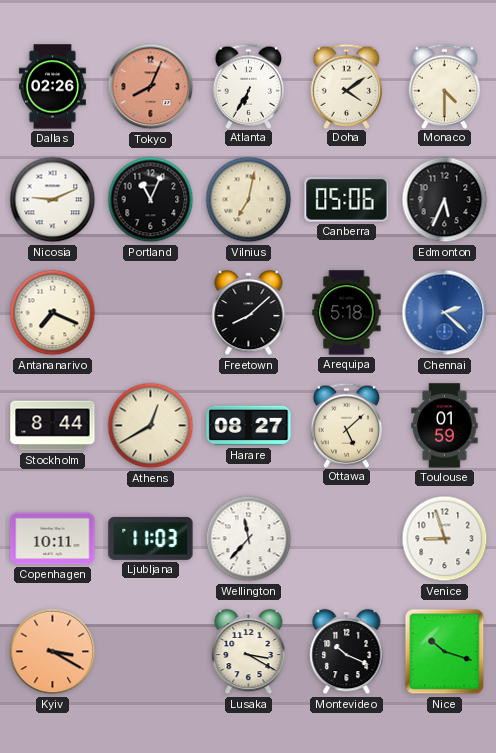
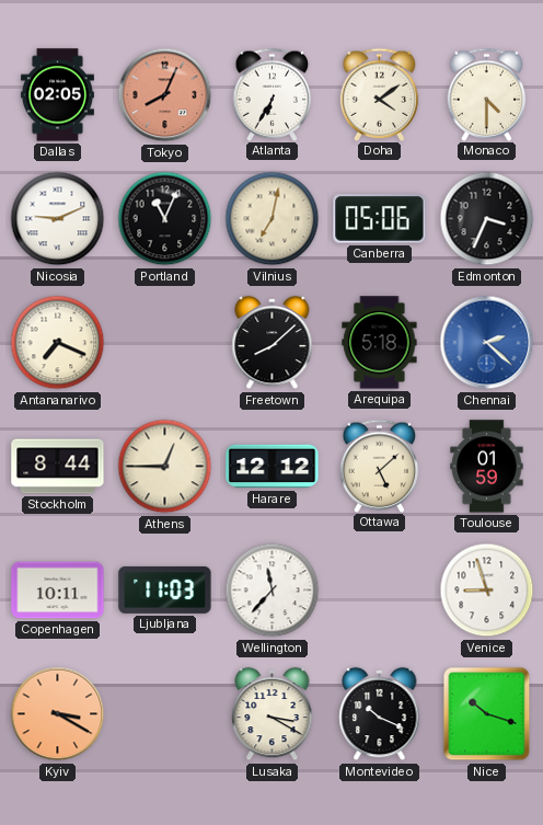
Dallas: 02:26 -> 02:05
Edmonton: 5:34 -> 3:34
Athens: 12:40 -> 12:45
Harare: 08:27 -> 12:12
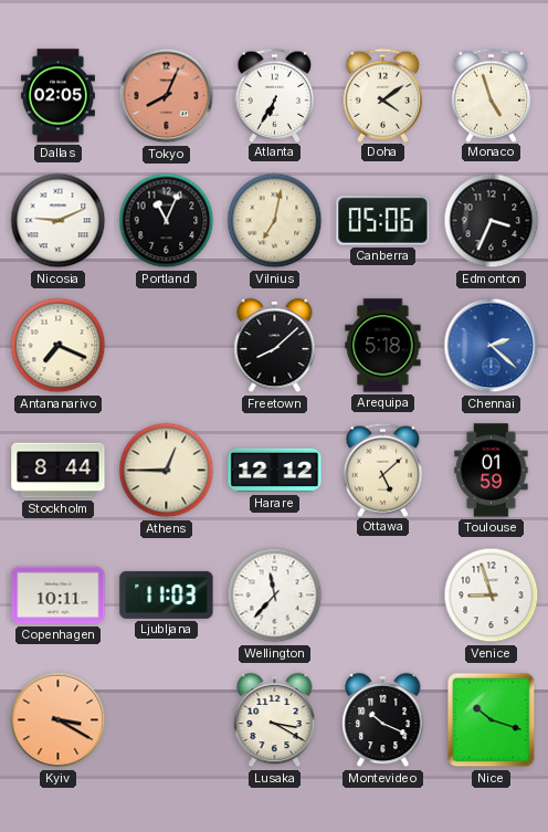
Monaco: 4:30 -> 4:57
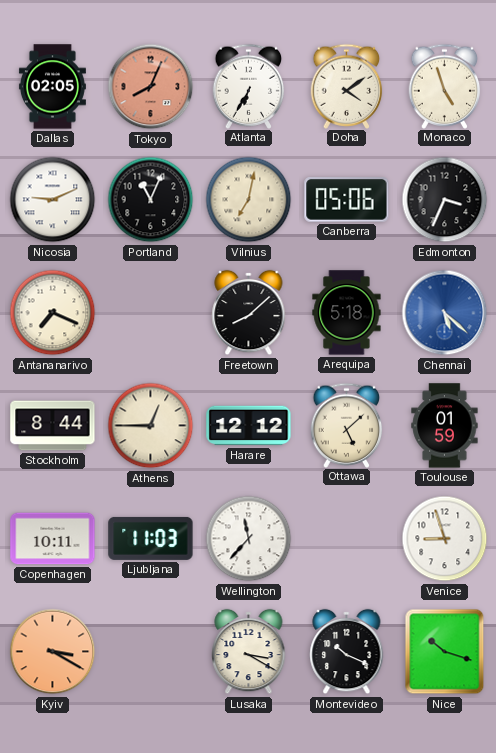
Chennai: 2:22 -> 5:22
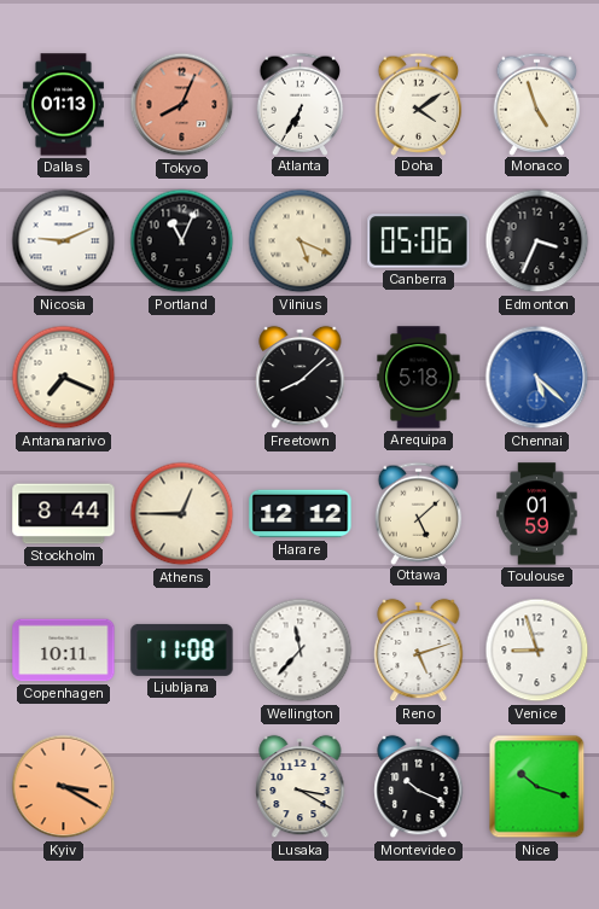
Dallas: 02:05 -> 01:13
Vilnius: 7:02 -> 5:19
Ljubljana: 11:03 -> 11:08
Reno: none -> 5:12
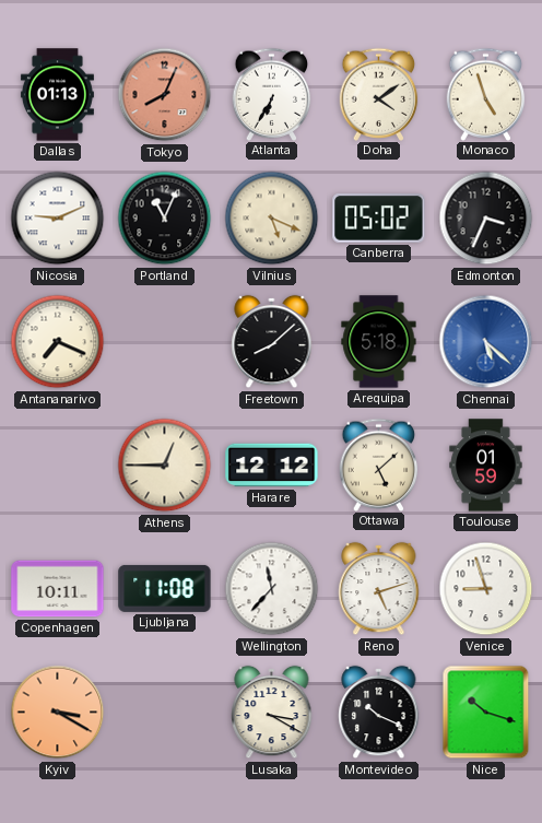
Canberra: 05:06 -> 05:02
Stockholm: 8:44 -> none
